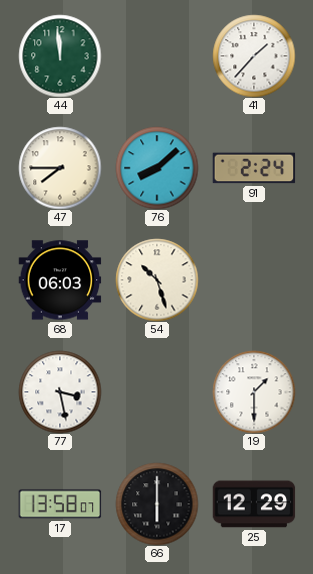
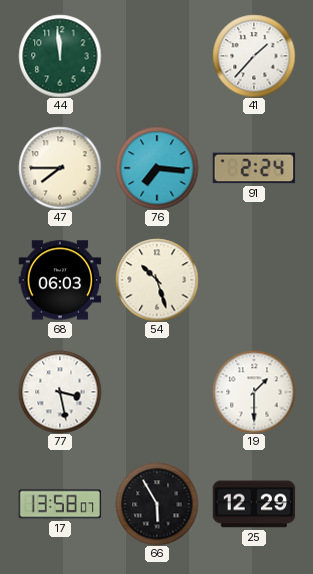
76: 8:08 -> 7:16
66: 6:00 -> 5:55
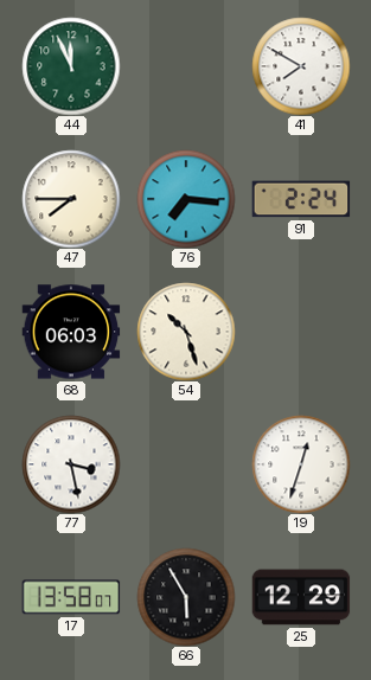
44: 11:59 -> 11:56
41: 1:37 -> 7:50
19: 1:30 -> 12:33
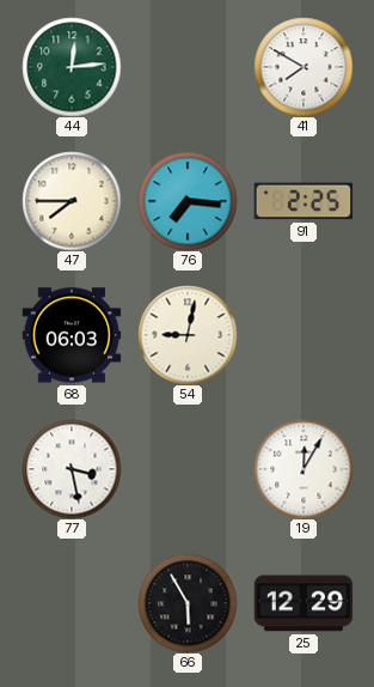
44: 11:56 -> 12:14
91: 2:24 -> 2:25
54: 10:27 -> 9:02
19: 12:33 -> 12:05
17: 13:58 -> none
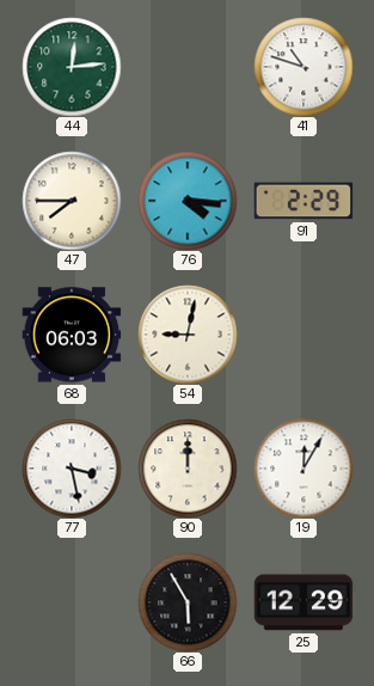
41: 7:50 -> 10:48
76: 7:16 -> 4:16
91: 2:25 -> 2:29
90: none -> 12:00
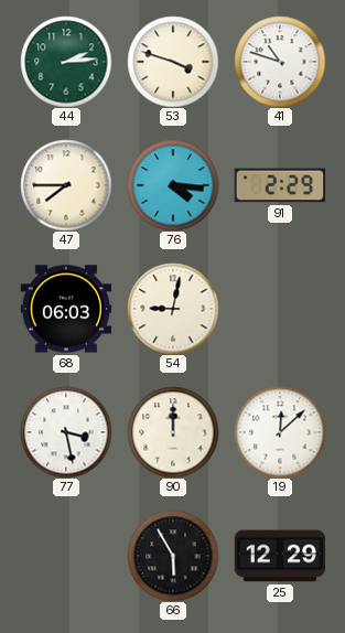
44: 12:14 -> 2:14
53: none -> 3:48
19: 12:05 -> 12:08
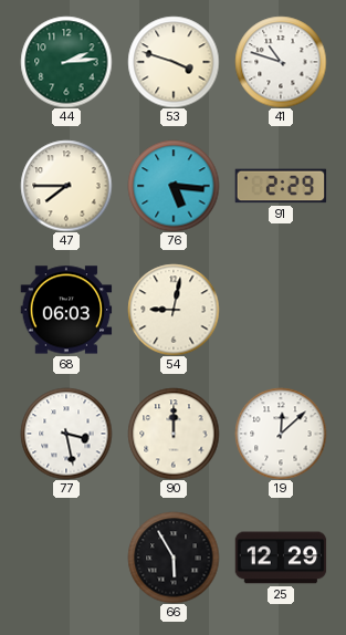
76: 4:16 -> 5:16
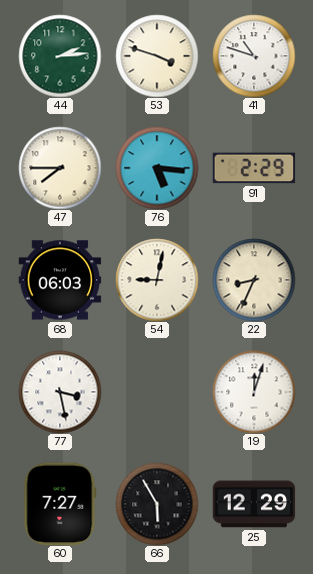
22: none -> 8:34
90: 12:00 -> none
19: 12:08 -> 12:03
60: none -> 7:27
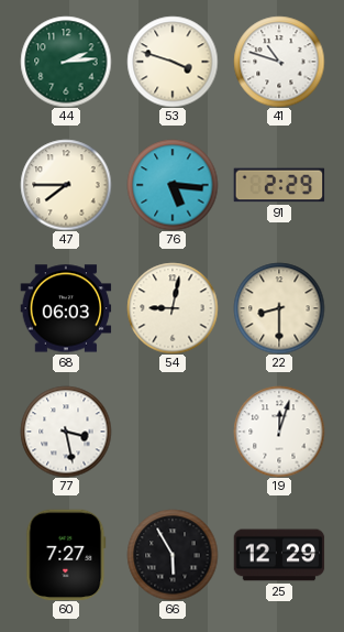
22: 8:34 -> 8:30
